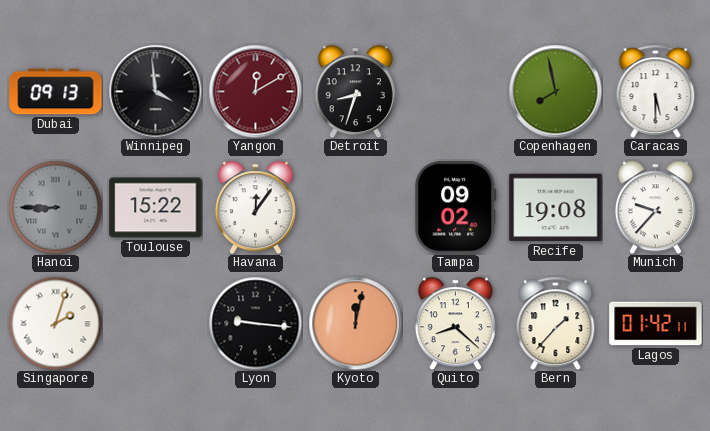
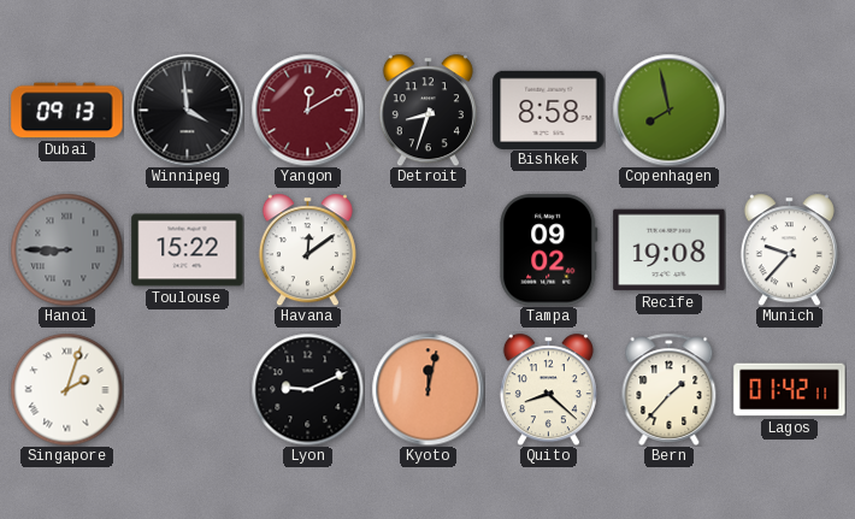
Bishkek: none -> 8:58
Caracas: 5:30 -> none
Havana: 12:06 -> 12:09
Lyon: 9:16 -> 9:11
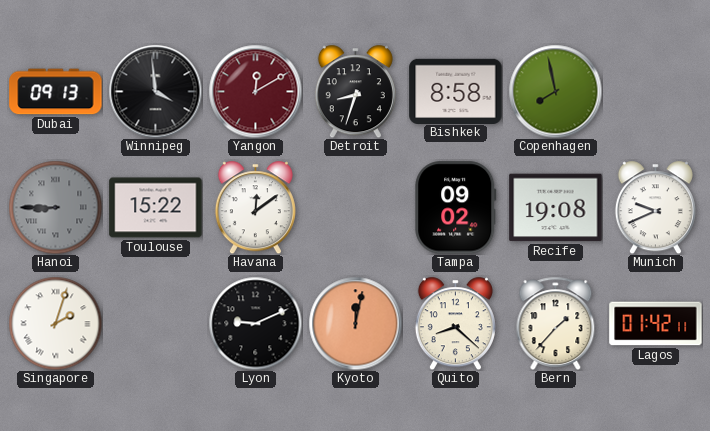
Munich: 9:37 -> 9:41
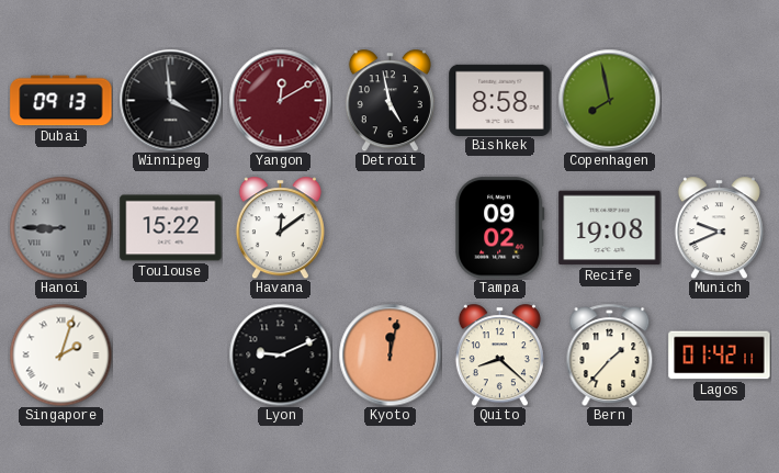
Detroit: 8:33 -> 4:58
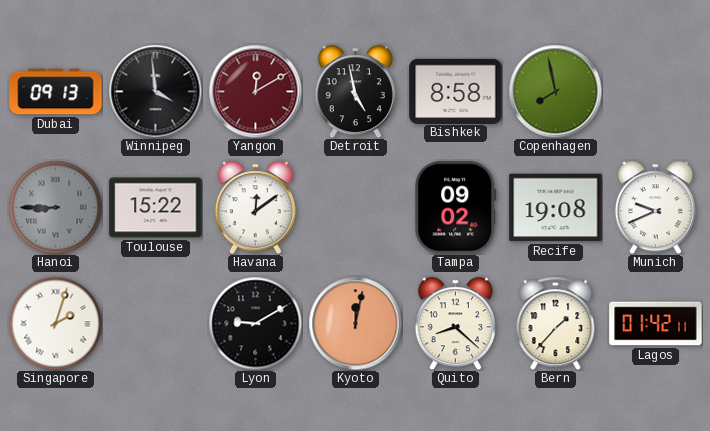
Lyon: 9:11 -> 9:10
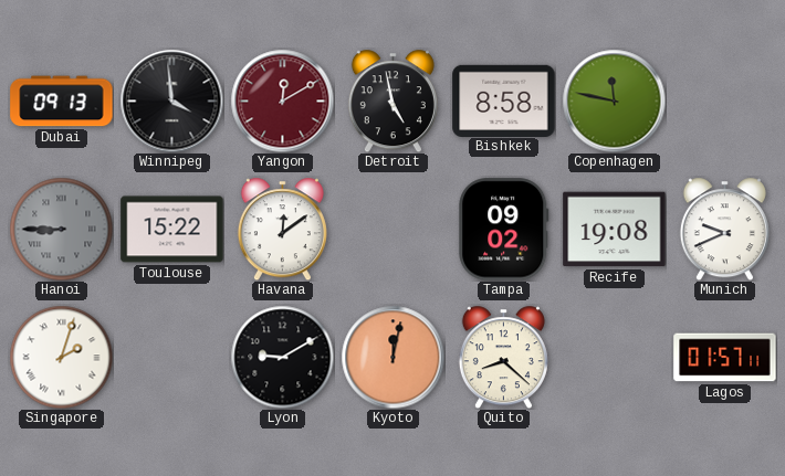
Copenhagen: 7:58 -> 11:47
Bern: 1:37 -> none
Lagos: 01:42 -> 01:57
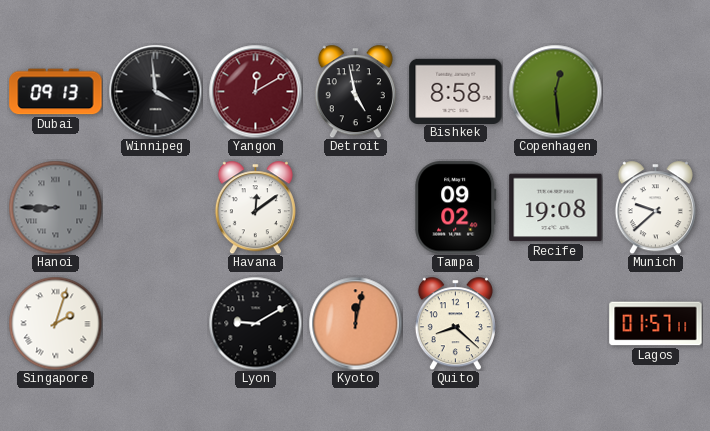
Copenhagen: 11:47 -> 12:29
Toulouse: 15:22 -> none
Munich: 9:41 -> 9:38
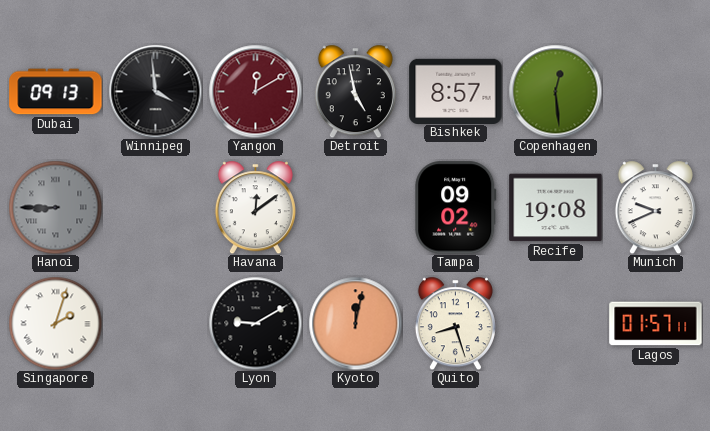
Bishkek: 8:58 -> 8:57
Munich: 9:38 -> 9:41
Quito: 8:22 -> 8:27
